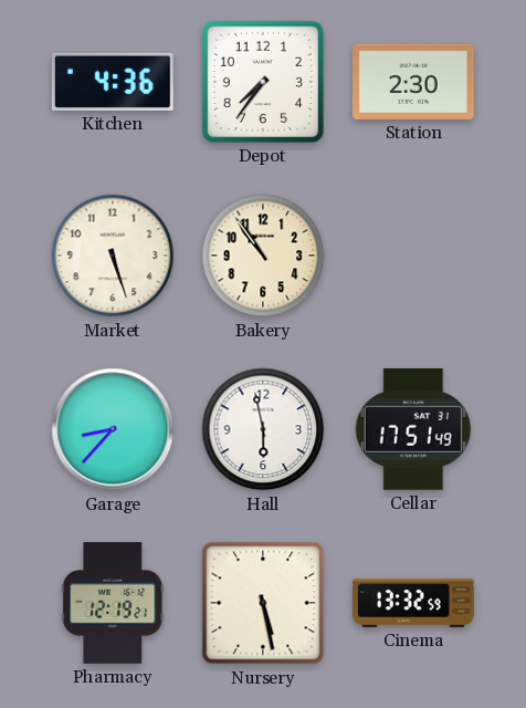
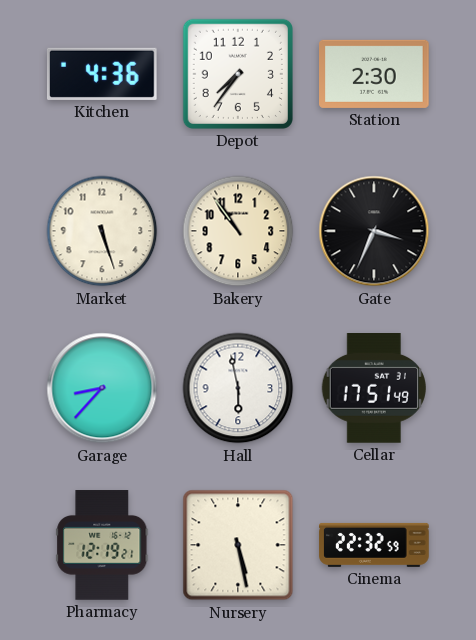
Gate: none -> 3:34
Cinema: 13:32 -> 22:32
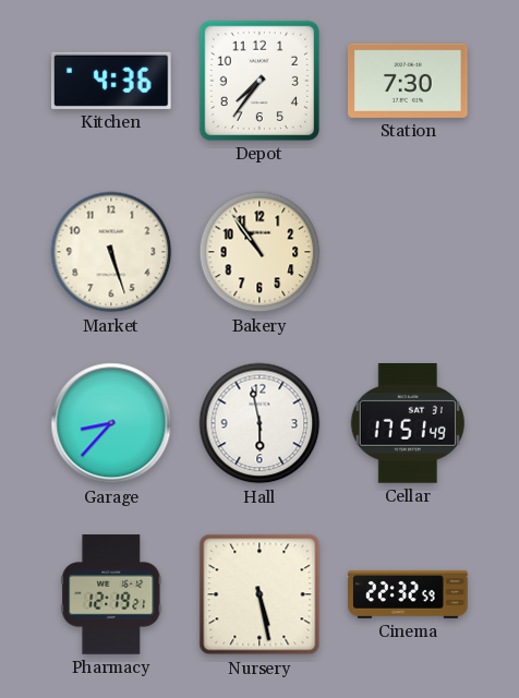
Station: 2:30 -> 7:30
Gate: 3:34 -> none
